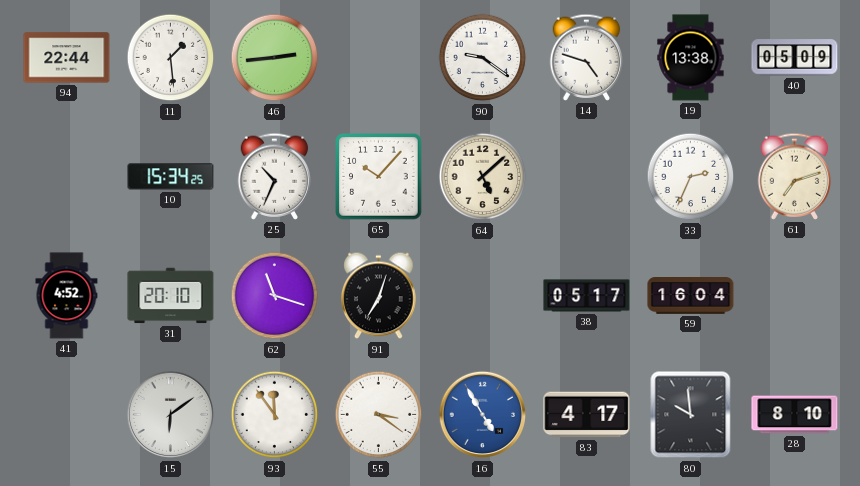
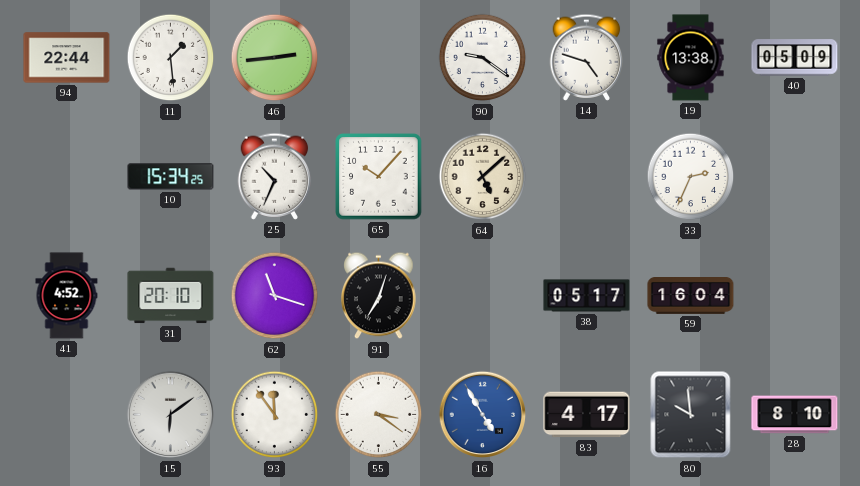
61: 7:12 -> none
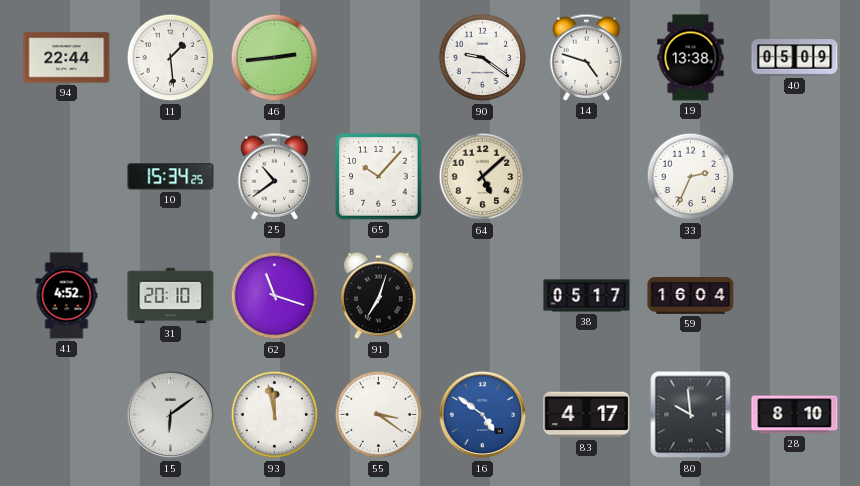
25: 10:34 -> 10:39
93: 11:54 -> 11:58
16: 4:55 -> 4:51
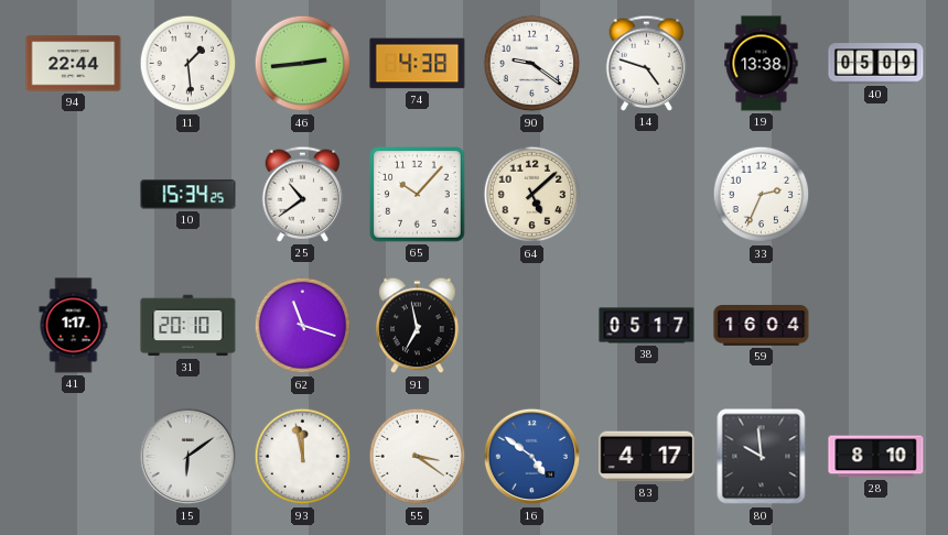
74: none -> 4:38
41: 4:52 -> 1:17
91: 7:03 -> 6:58
